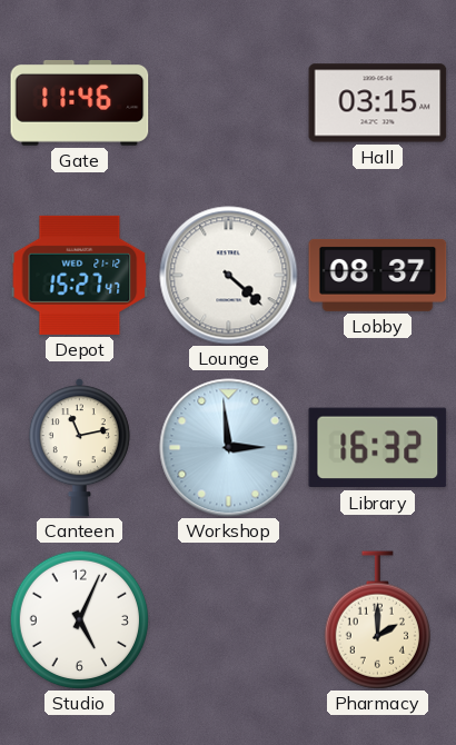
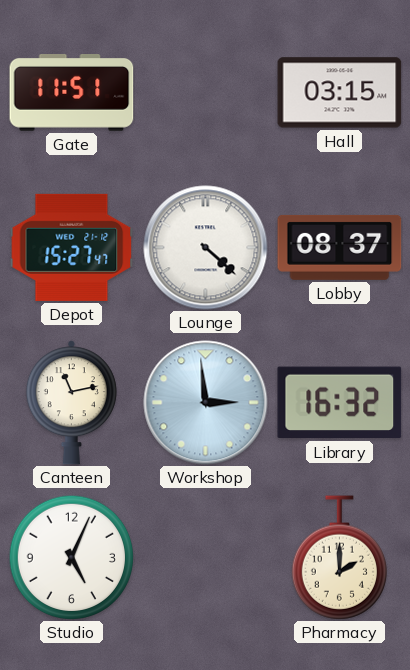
Gate: 11:46 -> 11:51
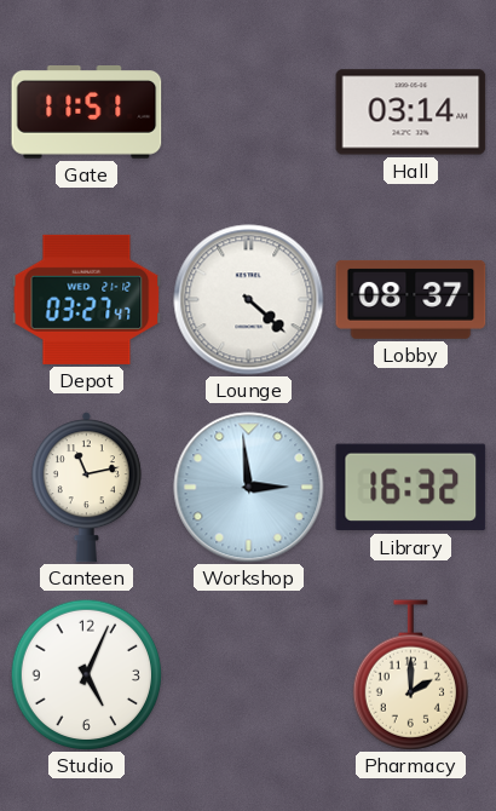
Hall: 03:15 -> 03:14
Depot: 15:27 -> 03:27
